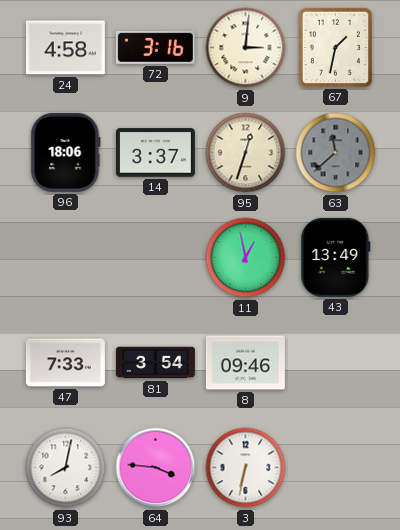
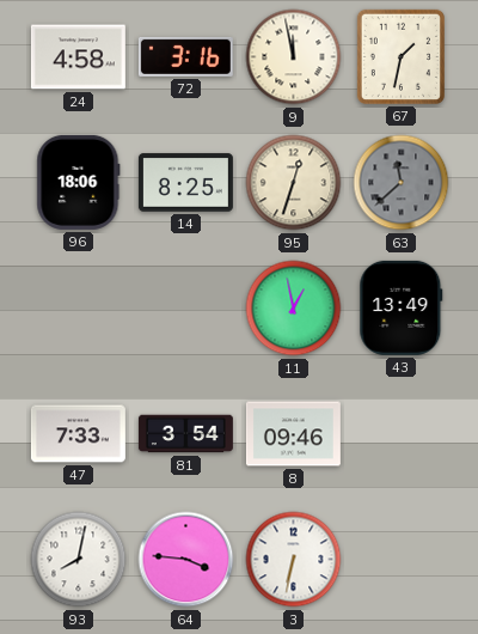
9: 3:01 -> 11:58
14: 3:37 -> 8:25
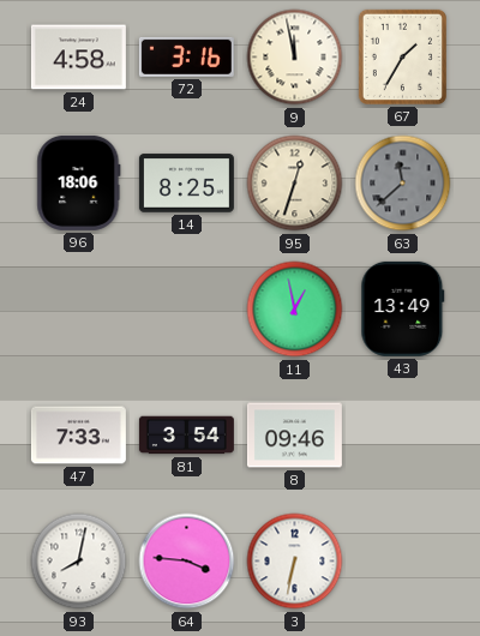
67: 1:32 -> 1:35
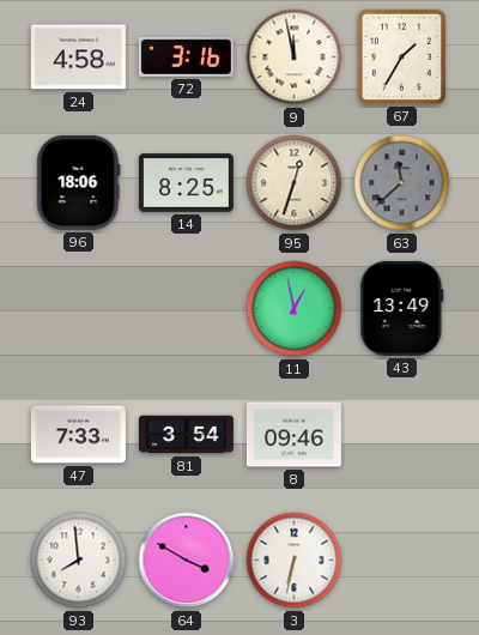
93: 8:02 -> 7:59
64: 3:46 -> 3:50
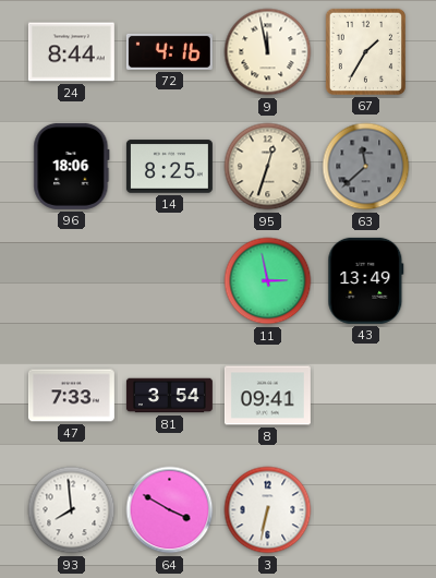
24: 4:58 -> 8:44
72: 3:16 -> 4:16
11: 12:58 -> 2:58
8: 09:46 -> 09:41
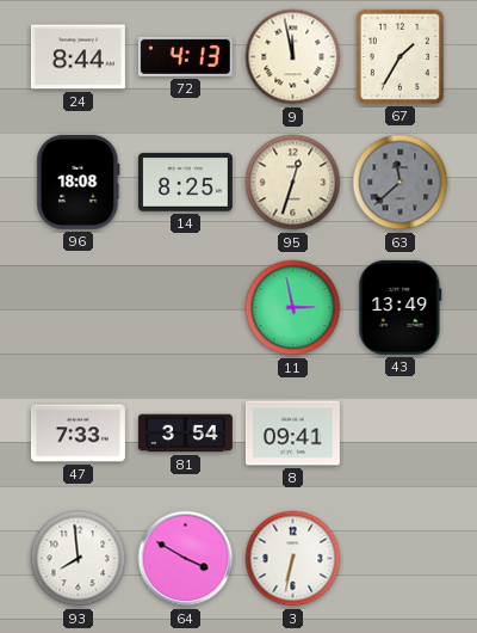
72: 4:16 -> 4:13
96: 18:06 -> 18:08
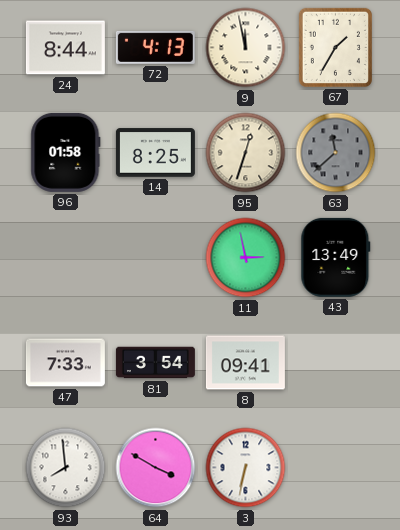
96: 18:08 -> 01:58
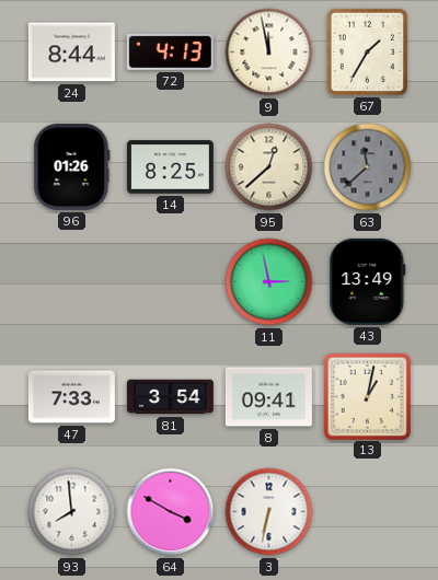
96: 01:58 -> 01:26
95: 12:33 -> 12:38
13: none -> 1:02
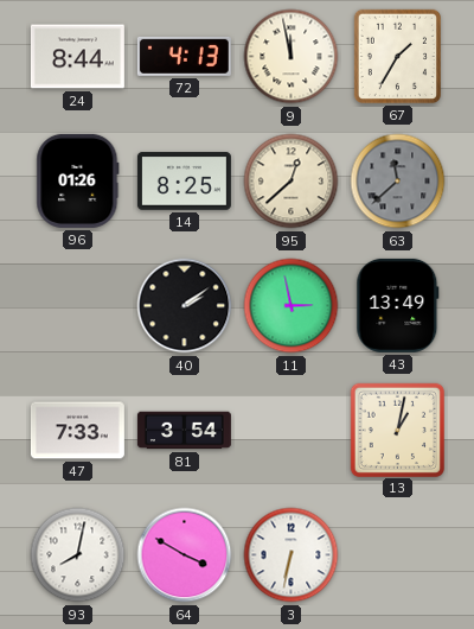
40: none -> 2:09
8: 09:41 -> none
93: 7:59 -> 8:02
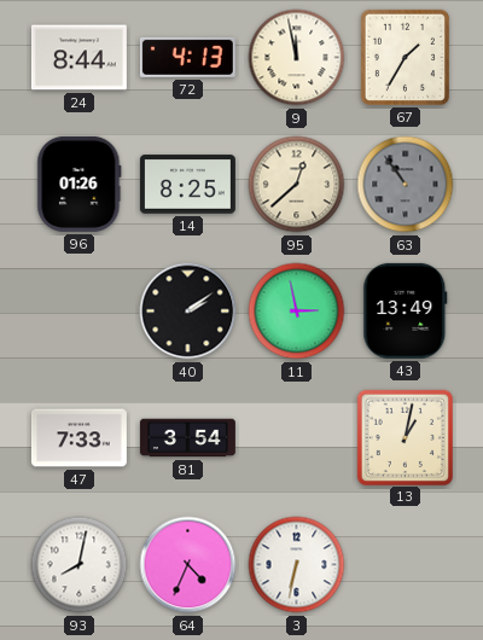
63: 11:38 -> 10:54
64: 3:50 -> 4:34
